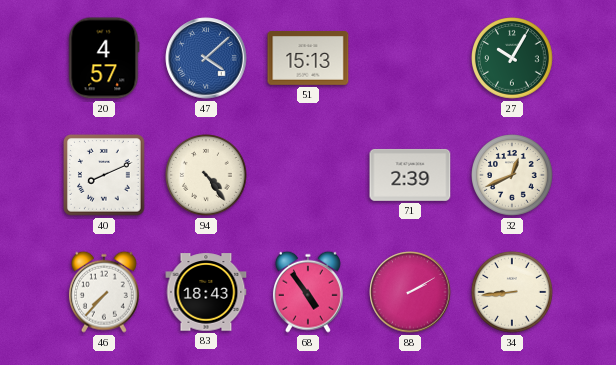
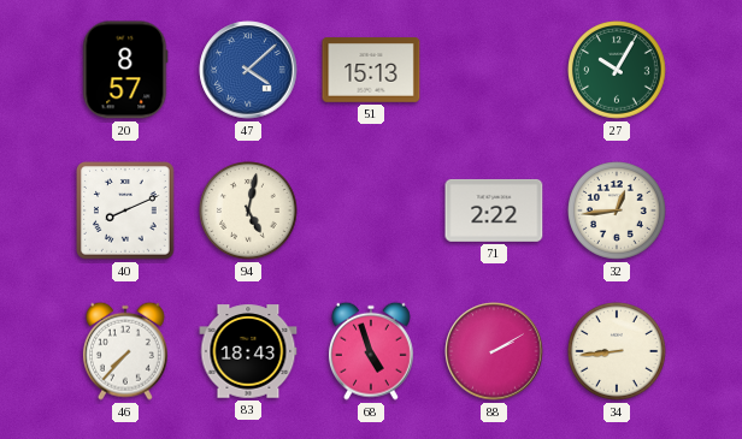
20: 4:57 -> 8:57
94: 4:24 -> 5:02
71: 2:39 -> 2:22
32: 12:41 -> 12:44
68: 4:54 -> 4:57
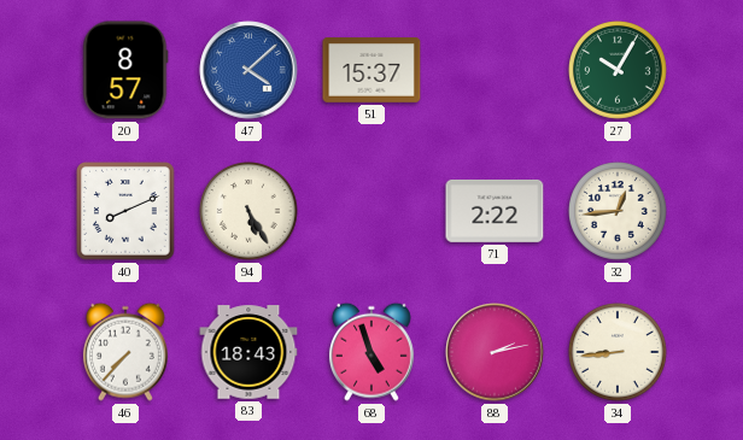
51: 15:13 -> 15:37
94: 5:02 -> 5:25
88: 2:10 -> 2:13
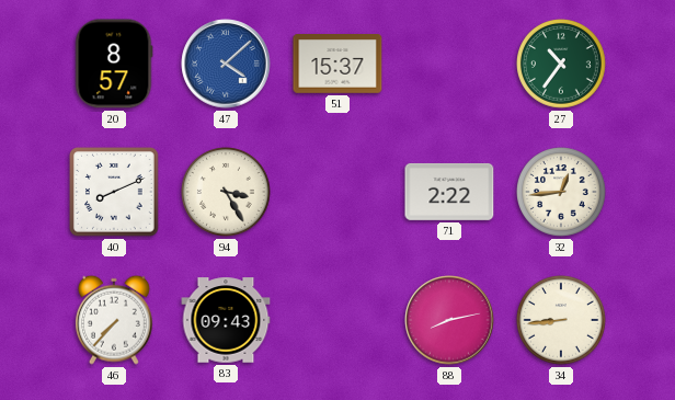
27: 10:05 -> 10:36
94: 5:25 -> 3:25
83: 18:43 -> 09:43
68: 4:57 -> none
88: 2:13 -> 8:13
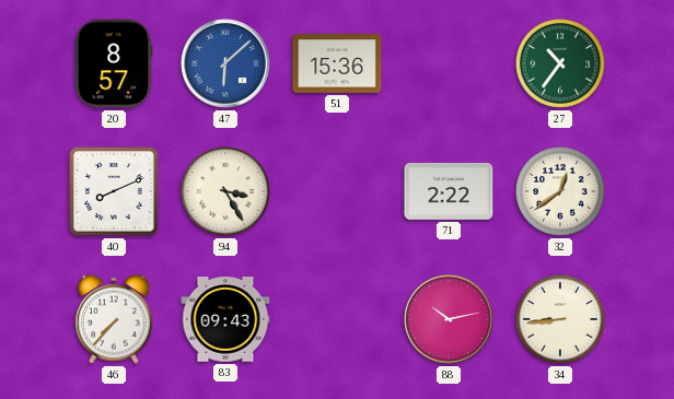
47: 4:08 -> 6:08
51: 15:37 -> 15:36
32: 12:44 -> 12:39
88: 8:13 -> 10:13
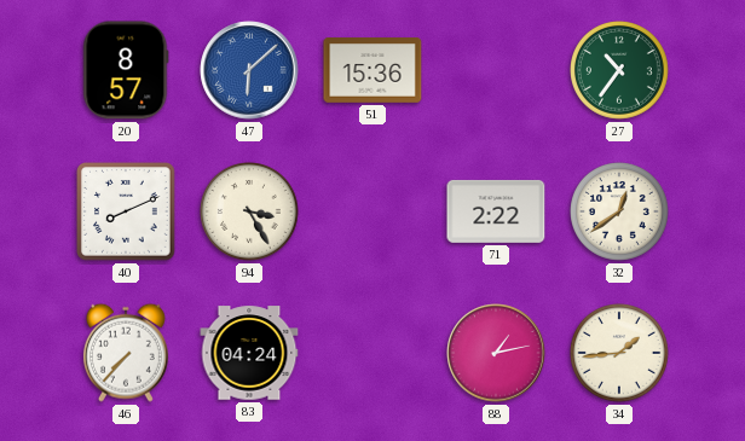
83: 09:43 -> 04:24
88: 10:13 -> 1:13
34: 8:44 -> 1:44
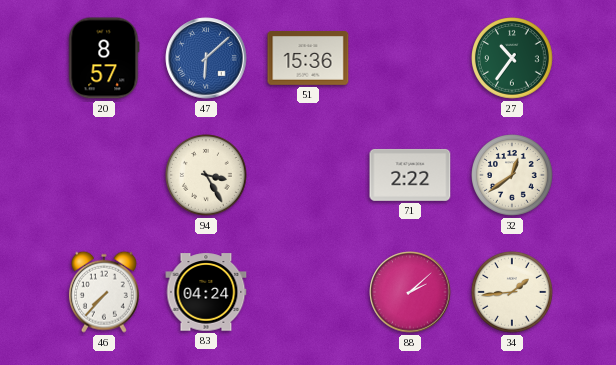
40: 8:11 -> none
88: 1:13 -> 2:08
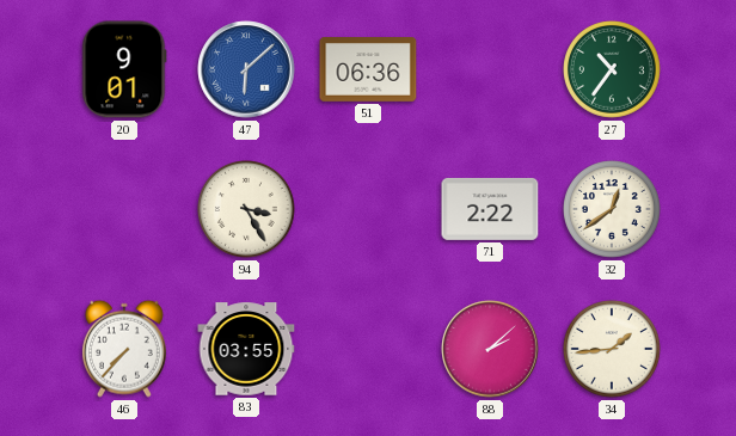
20: 8:57 -> 9:01
51: 15:36 -> 06:36
83: 04:24 -> 03:55
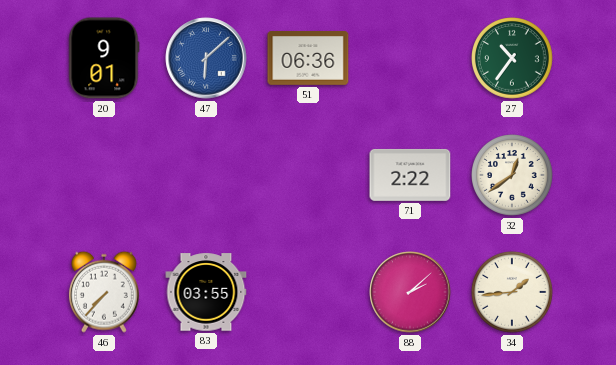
94: 3:25 -> none
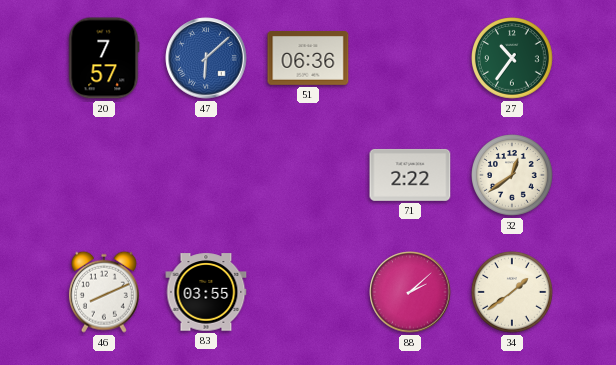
20: 9:01 -> 7:57
46: 7:37 -> 8:11
34: 1:44 -> 1:39
